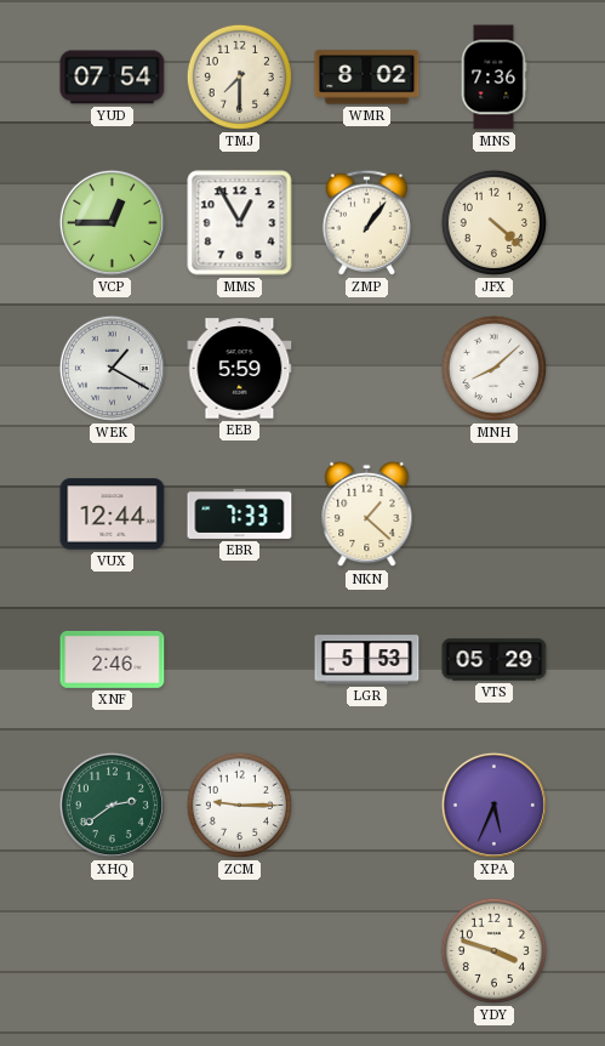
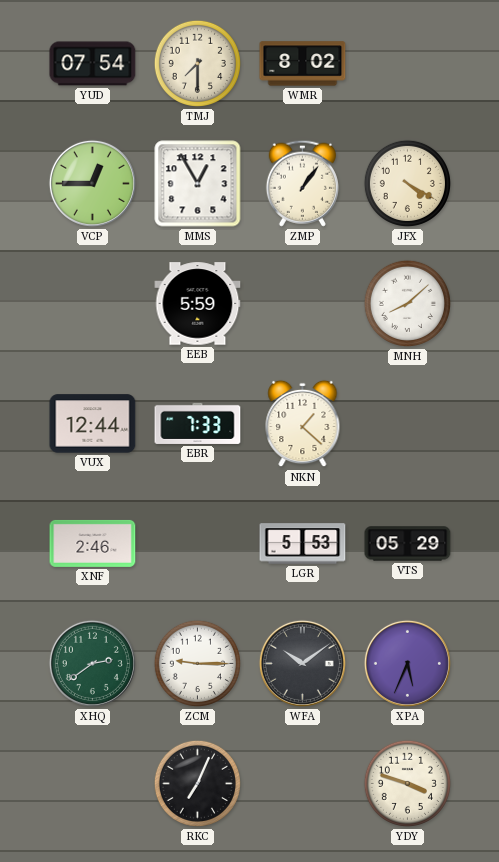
MNS: 7:36 -> none
JFX: 4:22 -> 4:20
WEK: 1:20 -> none
WFA: none -> 10:09
RKC: none -> 7:04
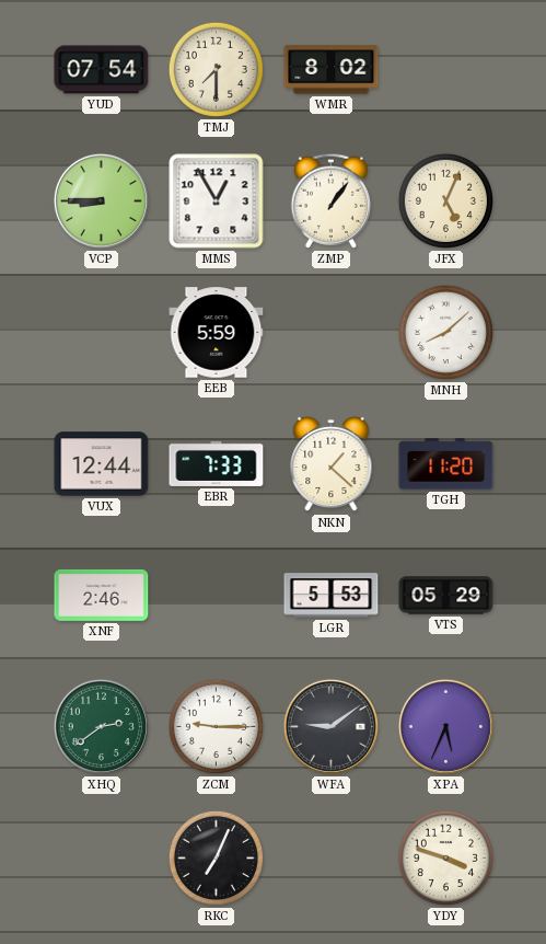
VCP: 12:45 -> 8:45
JFX: 4:20 -> 5:04
TGH: none -> 11:20
WFA: 10:09 -> 9:09
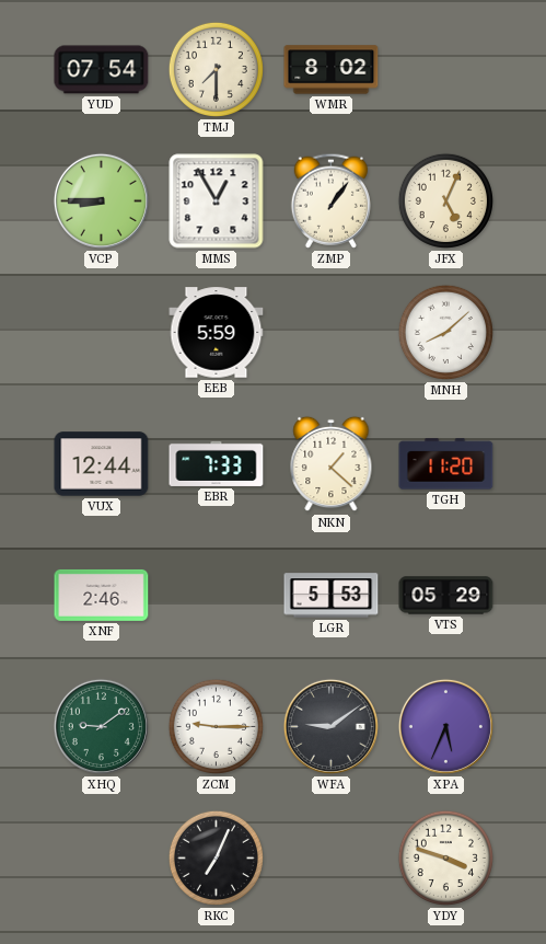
XHQ: 2:39 -> 9:09
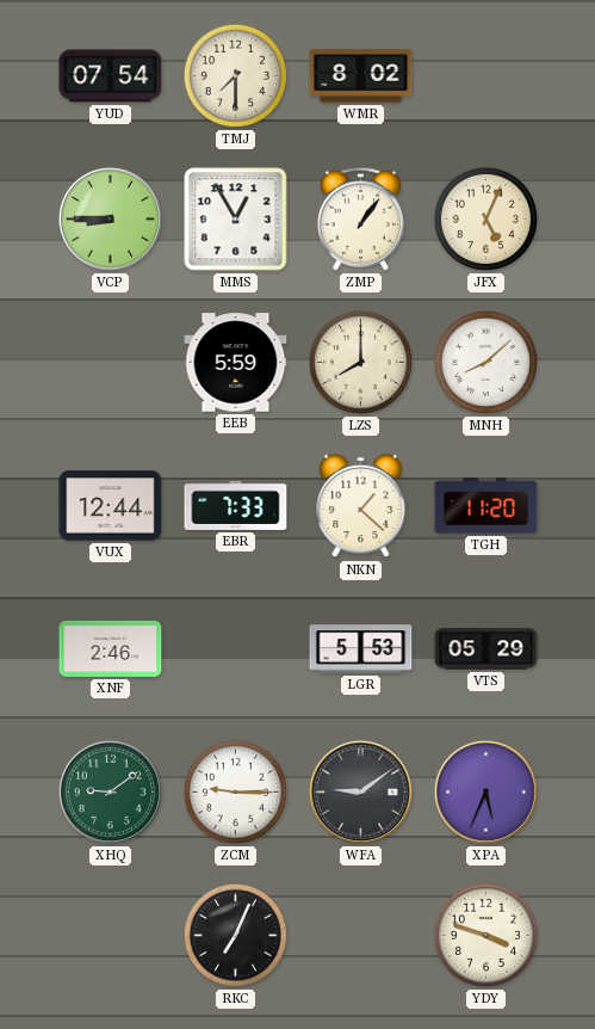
LZS: none -> 8:00
